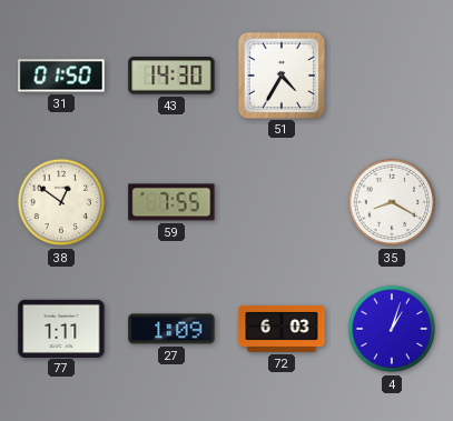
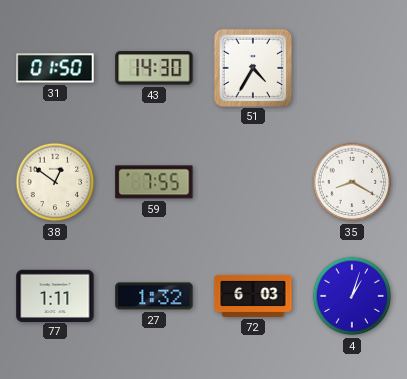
27: 1:09 -> 1:32
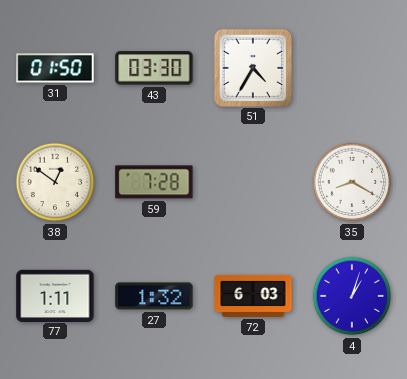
43: 14:30 -> 03:30
59: 7:55 -> 7:28
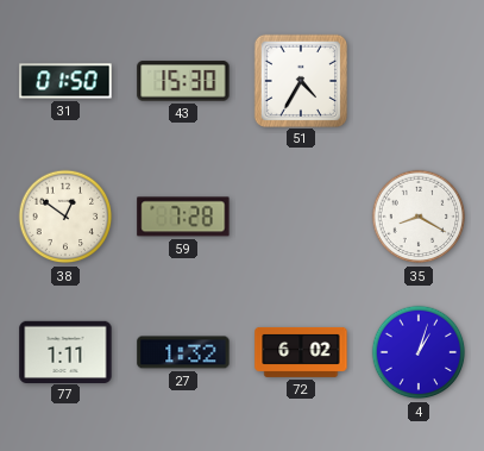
43: 03:30 -> 15:30
72: 6:03 -> 6:02
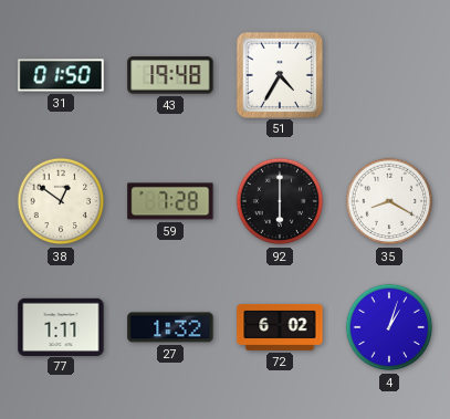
43: 15:30 -> 19:48
92: none -> 6:00
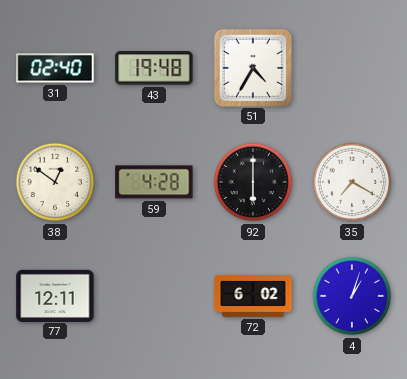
31: 01:50 -> 02:40
59: 7:28 -> 4:28
35: 8:20 -> 7:20
77: 1:11 -> 12:11
27: 1:32 -> none
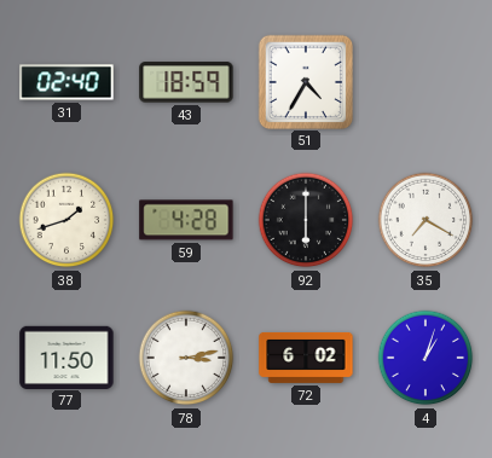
43: 19:48 -> 18:59
38: 12:51 -> 1:42
77: 12:11 -> 11:50
78: none -> 3:13
